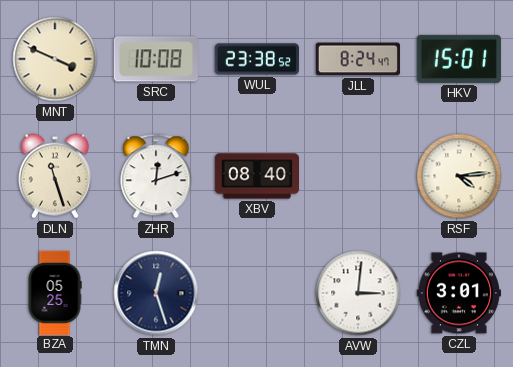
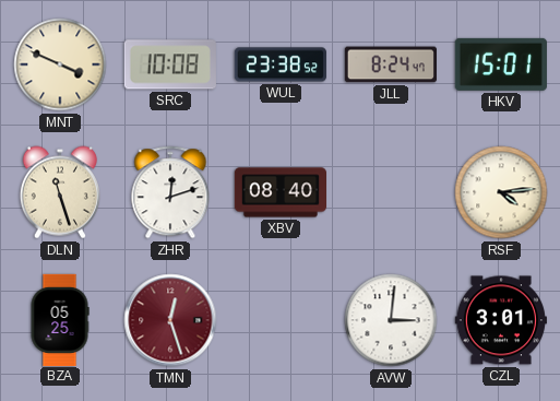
TMN dial: navy -> burgundy
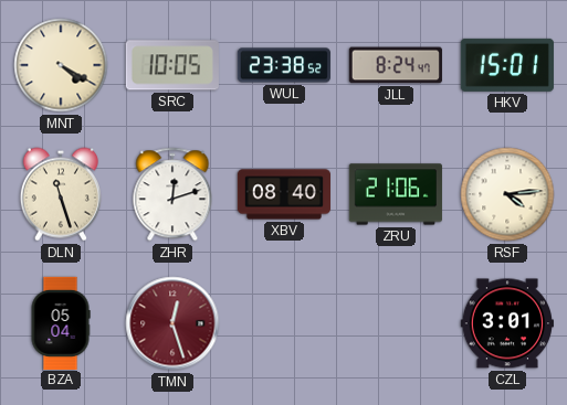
MNT: 3:49 -> 4:20
SRC: 10:08 -> 10:05
ZRU: none -> 21:06
BZA: 05:25 -> 05:04
AVW: 3:01 -> none
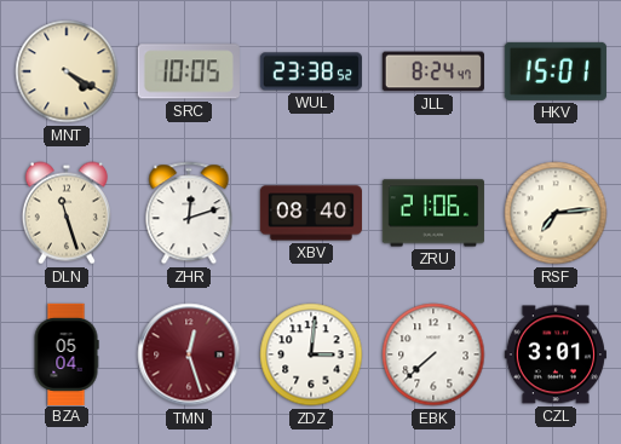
RSF: 4:14 -> 7:14
ZDZ: none -> 3:01
EBK: none -> 7:38
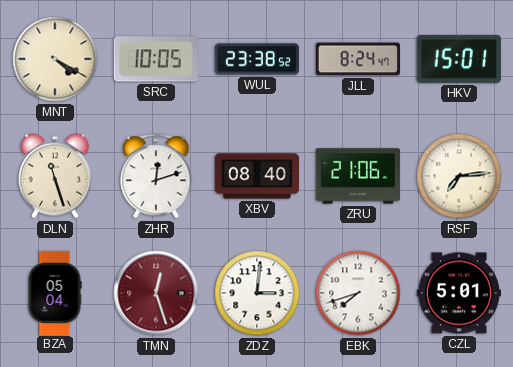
EBK: 7:38 -> 7:42
CZL: 3:01 -> 5:01
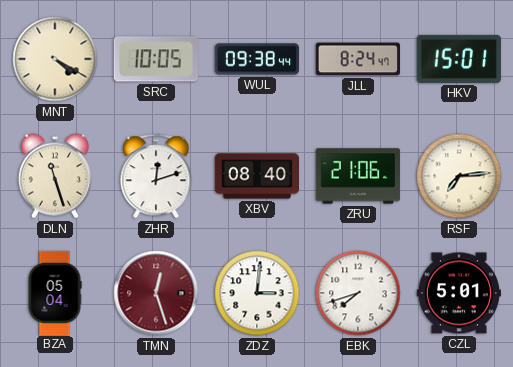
WUL: 23:38 -> 09:38
